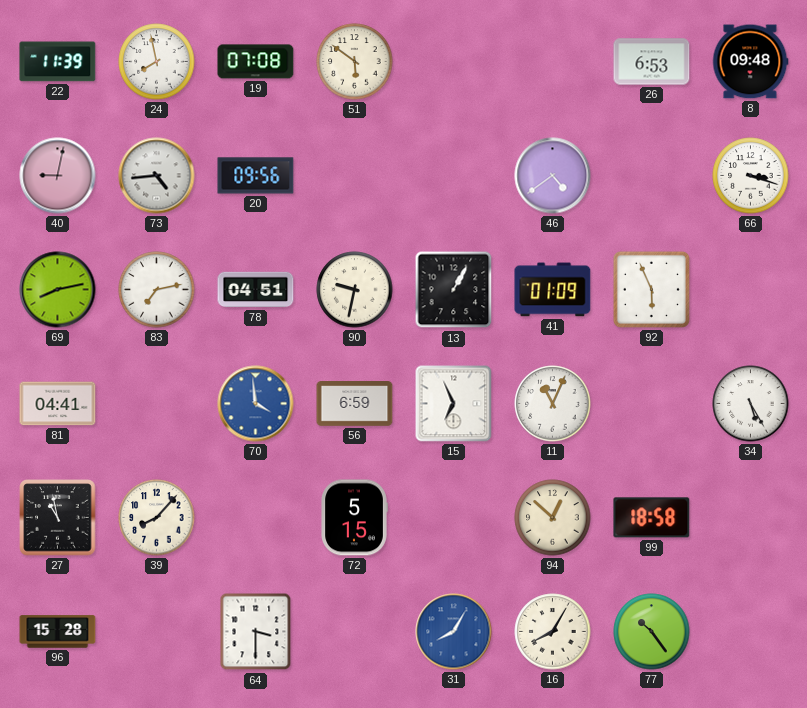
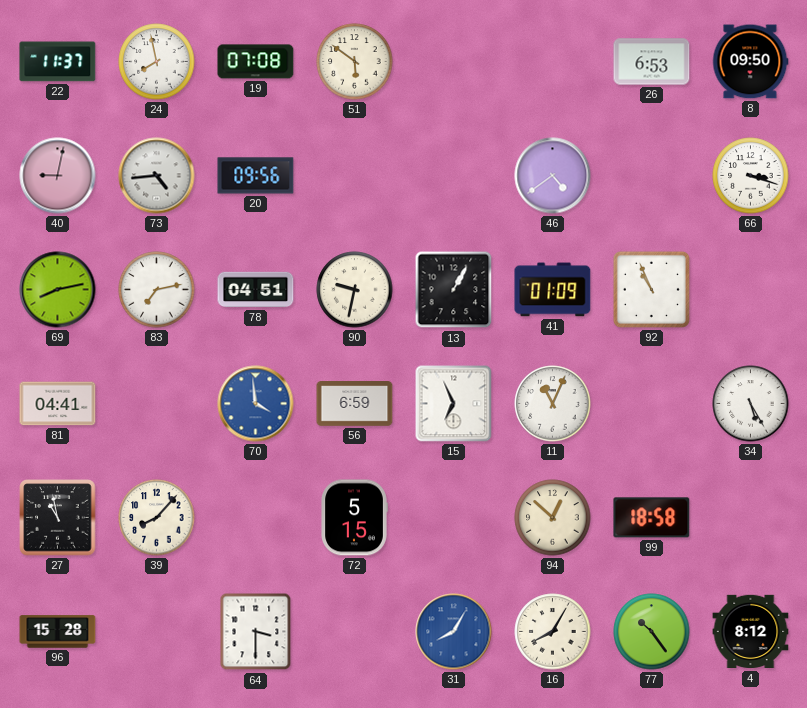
22: 11:39 -> 11:37
8: 09:48 -> 09:50
92: 5:56 -> 10:56
4: none -> 8:12
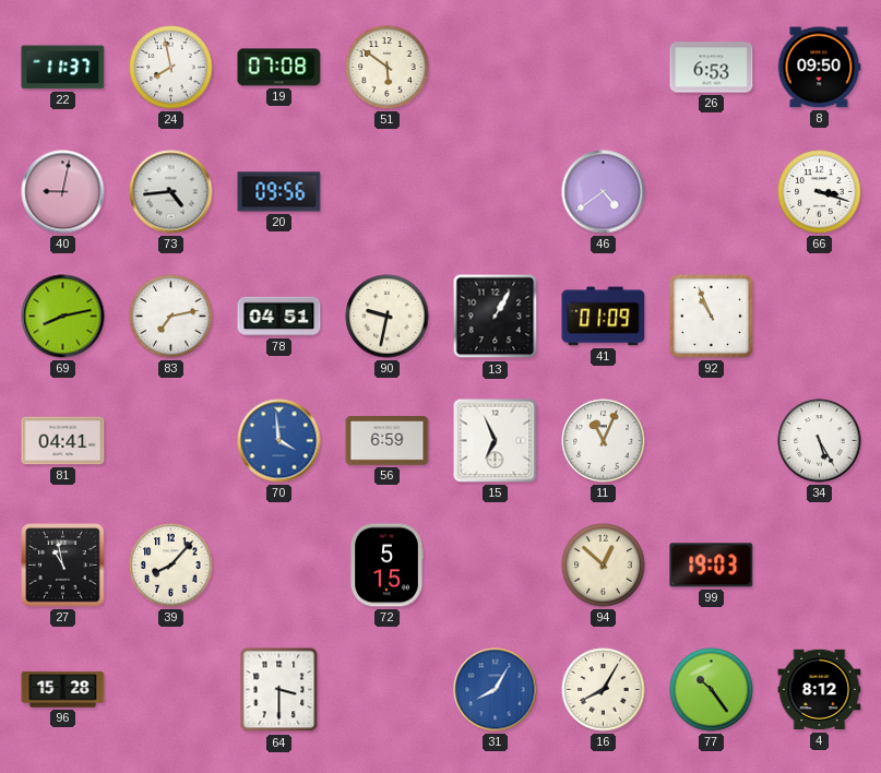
99: 18:58 -> 19:03
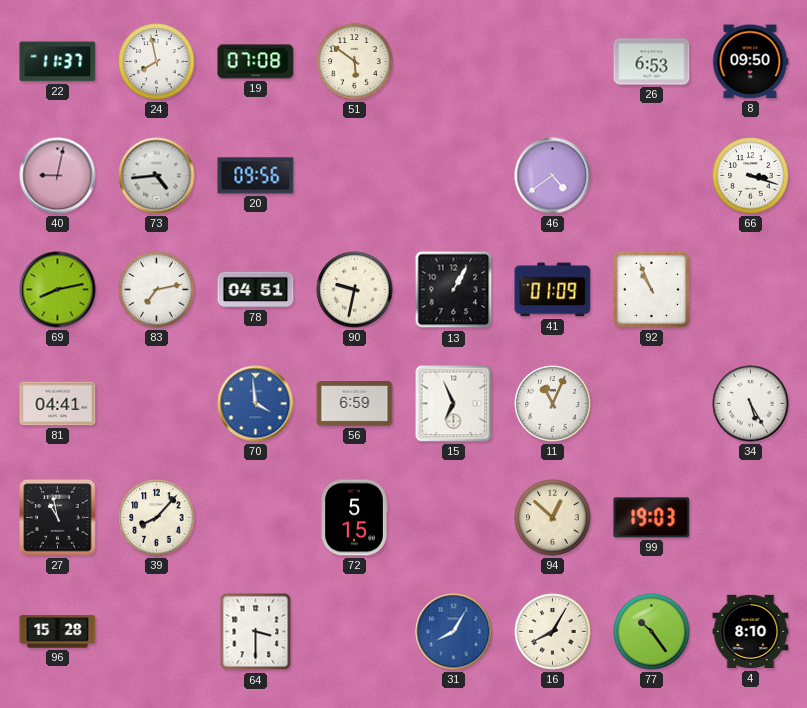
4: 8:12 -> 8:10
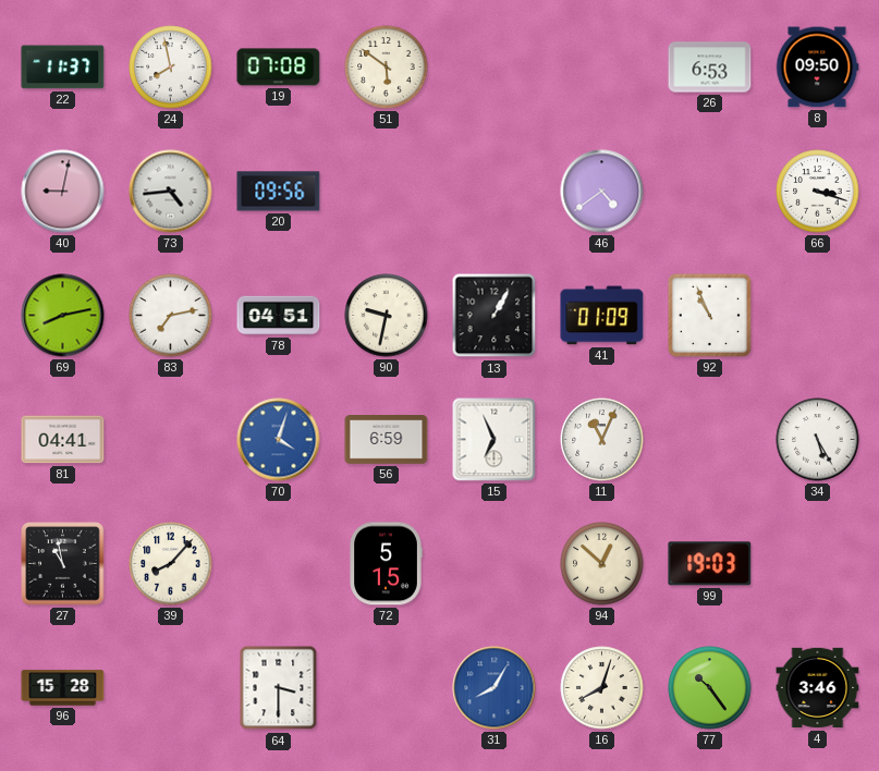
70: 3:59 -> 4:03
16: 8:05 -> 8:03
4: 8:10 -> 3:46
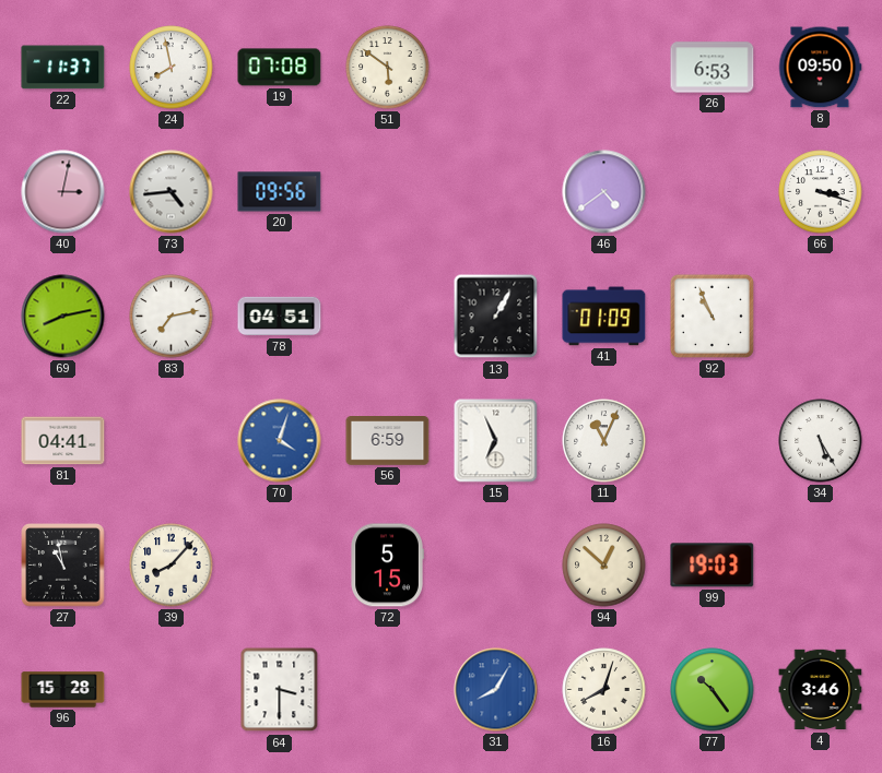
40: 9:02 -> 3:02
90: 9:32 -> none
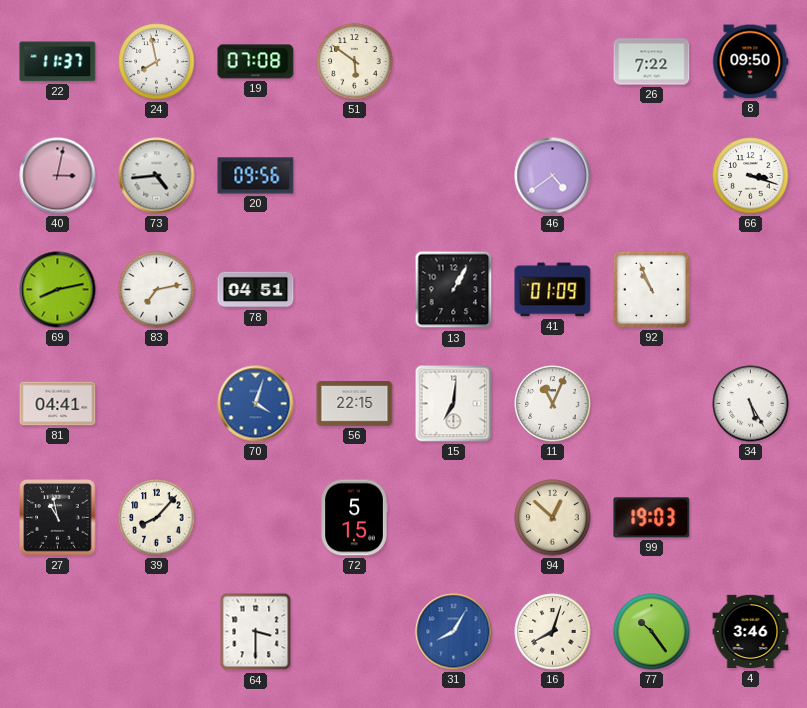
26: 6:53 -> 7:22
56: 6:59 -> 22:15
15: 6:56 -> 7:01
96: 15:28 -> none
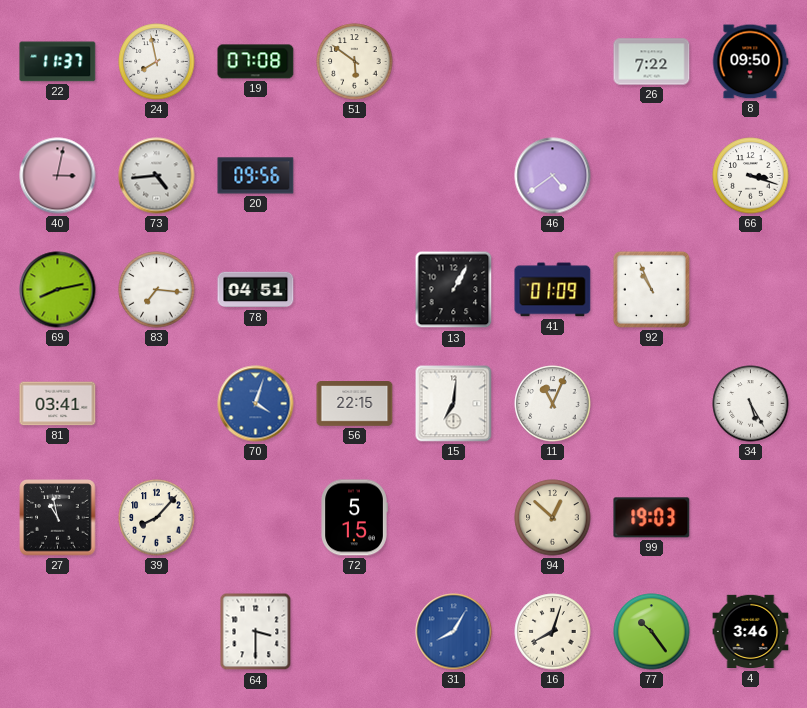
83: 7:13 -> 7:16
81: 04:41 -> 03:41
